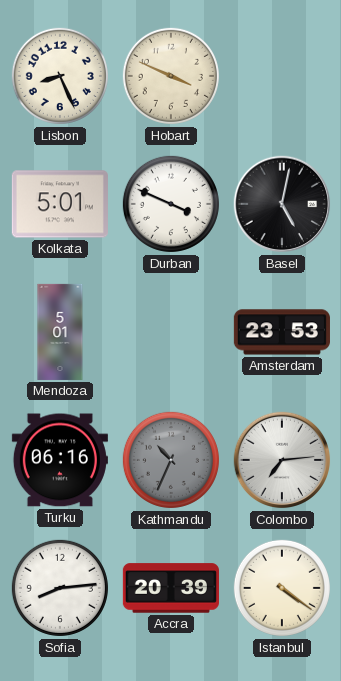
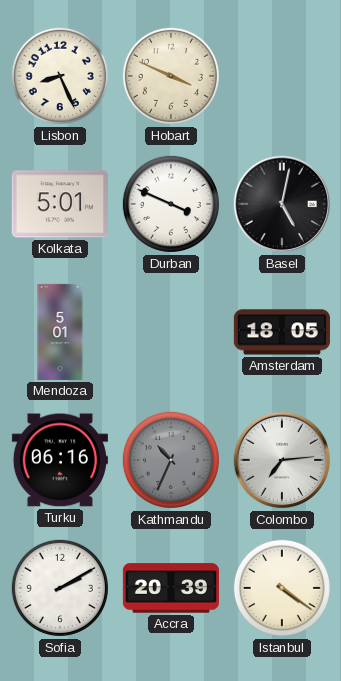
Amsterdam: 23:53 -> 18:05
Sofia: 8:14 -> 2:10
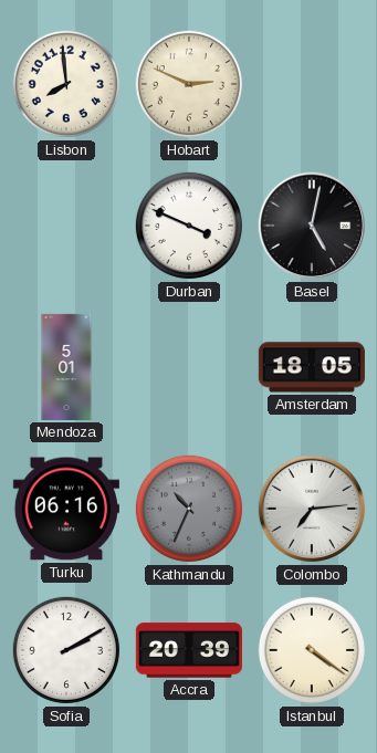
Lisbon: 8:26 -> 7:59
Hobart: 3:49 -> 2:49
Kolkata: 5:01 -> none
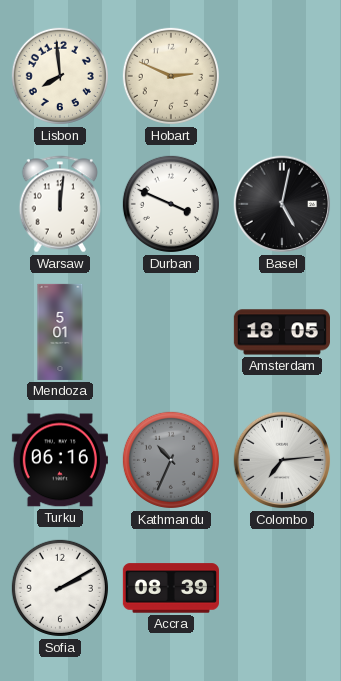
Warsaw: none -> 12:01
Accra: 20:39 -> 08:39
Istanbul: 4:21 -> none
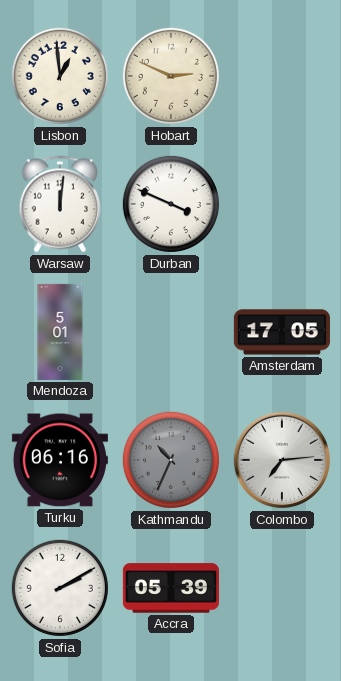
Lisbon: 7:59 -> 12:59
Basel: 5:02 -> none
Amsterdam: 18:05 -> 17:05
Accra: 08:39 -> 05:39
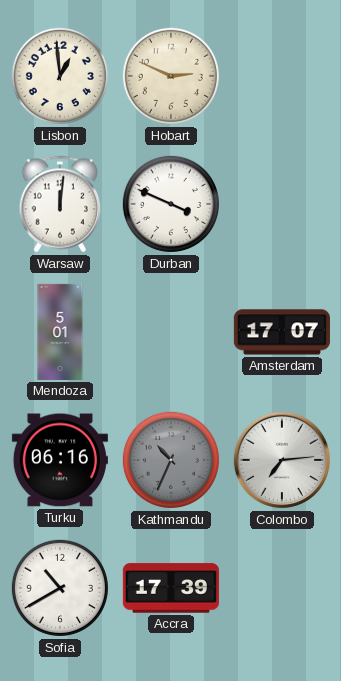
Amsterdam: 17:05 -> 17:07
Sofia: 2:10 -> 10:40
Accra: 05:39 -> 17:39
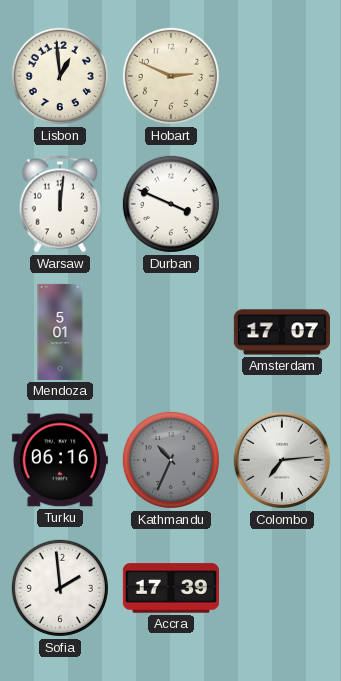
Sofia: 10:40 -> 1:59
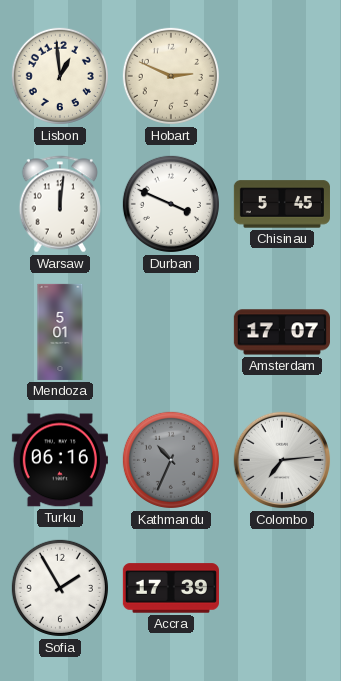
Chisinau: none -> 5:45
Sofia: 1:59 -> 1:55
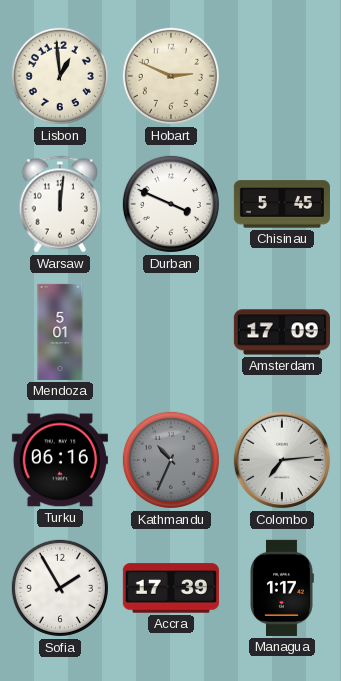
Amsterdam: 17:07 -> 17:09
Managua: none -> 1:17
